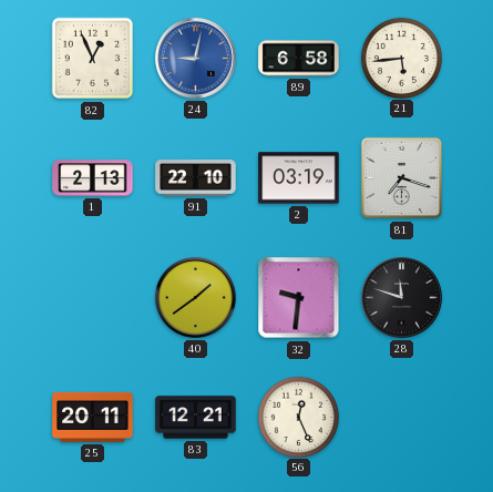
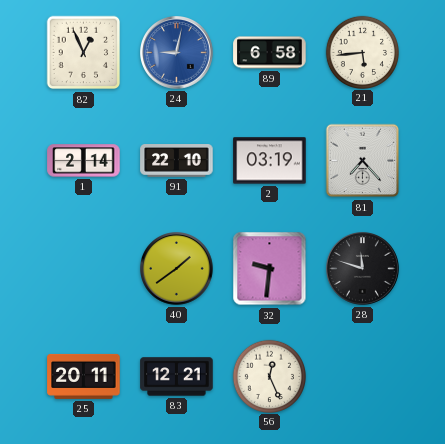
1: 2:13 -> 2:14
81: 7:18 -> 7:23
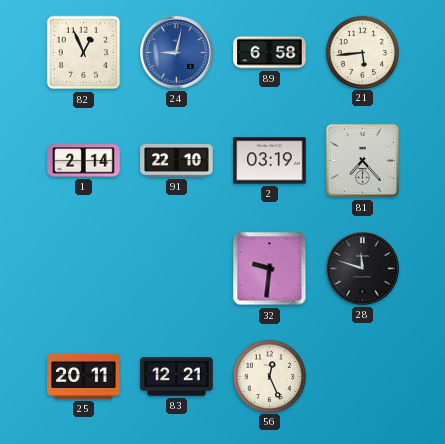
40: 1:39 -> none
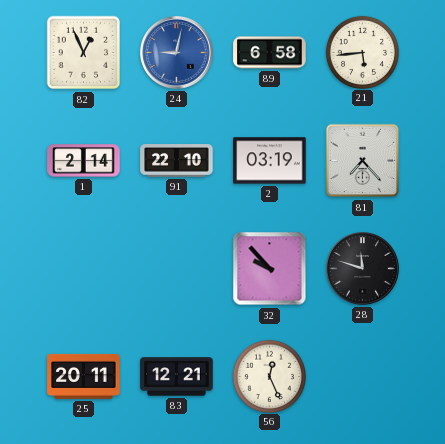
32: 9:31 -> 9:53
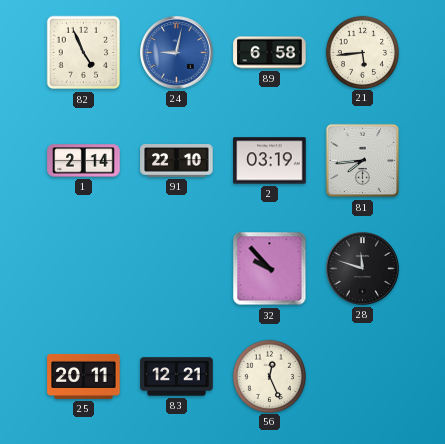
82: 12:56 -> 4:56
81: 7:23 -> 7:44
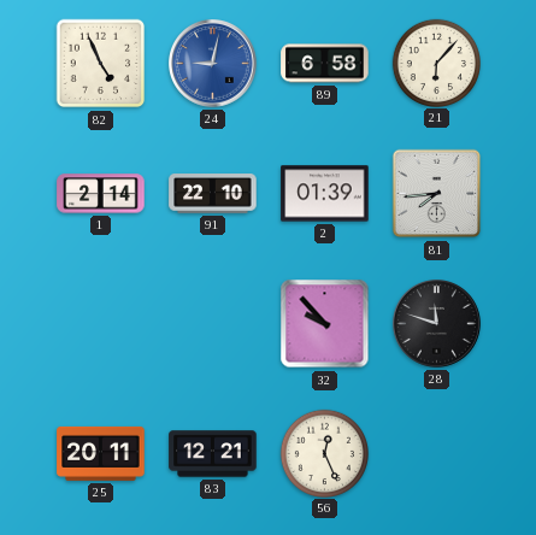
21: 5:44 -> 6:07
2: 03:19 -> 01:39
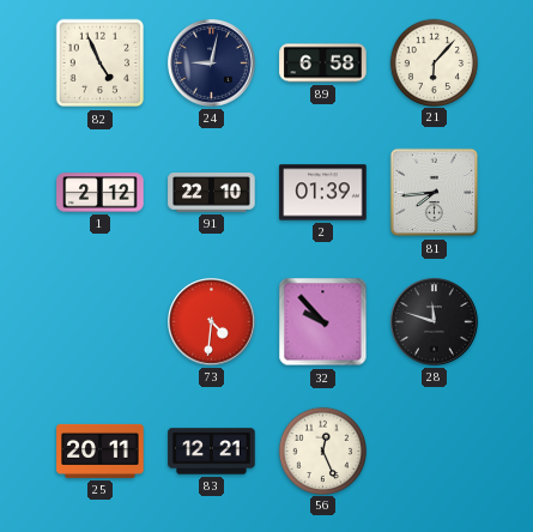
24 dial: blue -> navy
1: 2:14 -> 2:12
73: none -> 4:31
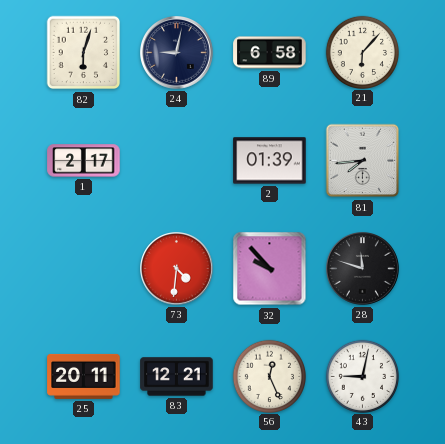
82: 4:56 -> 6:03
1: 2:12 -> 2:17
91: 22:10 -> none
43: none -> 9:02
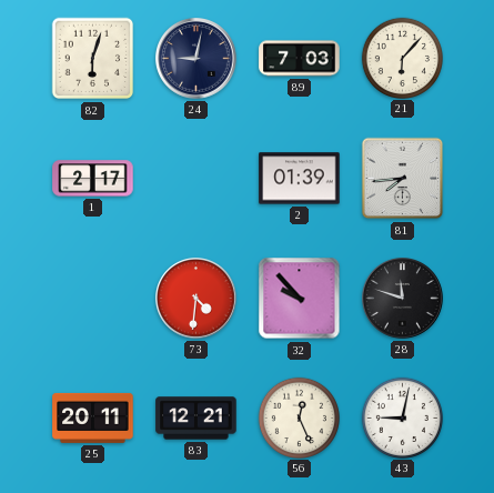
89: 6:58 -> 7:03
